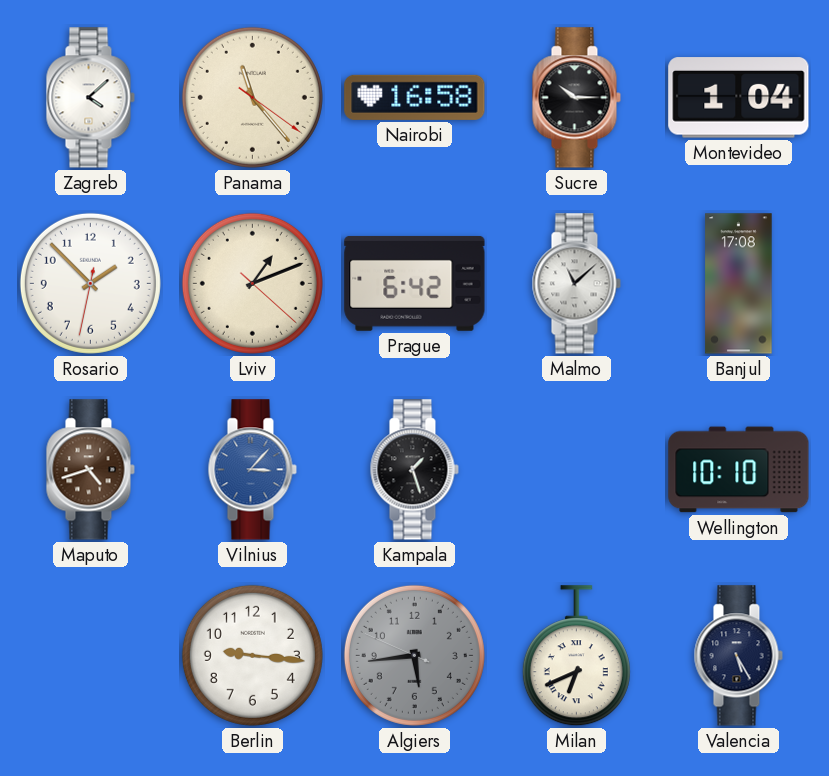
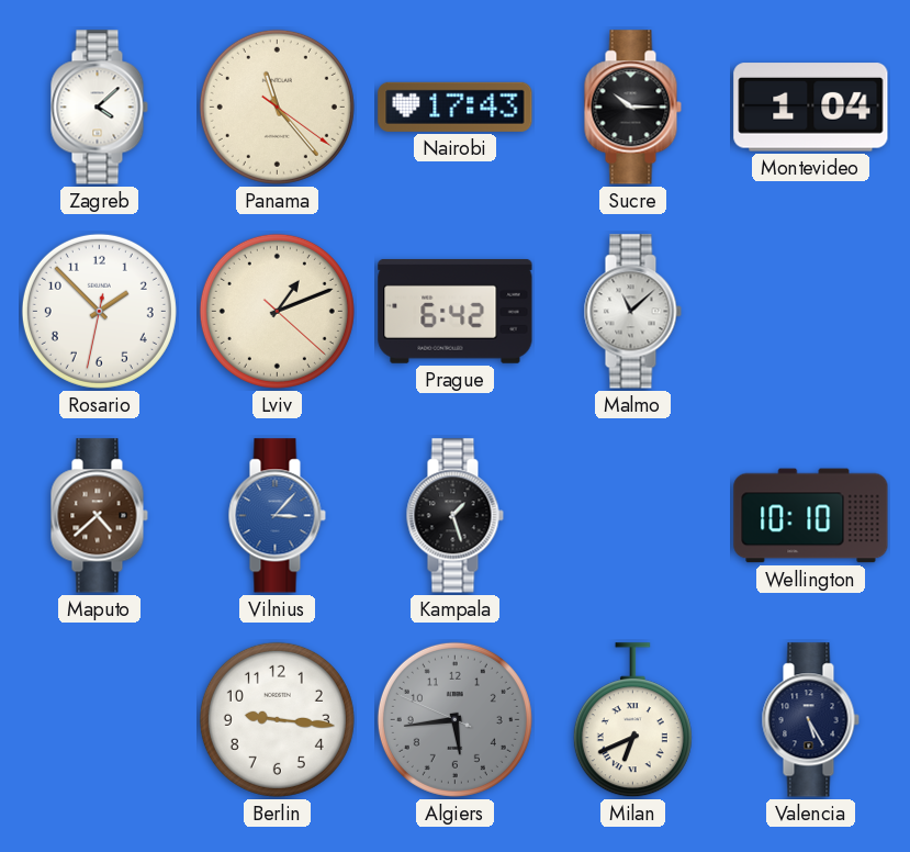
Nairobi: 16:58 -> 17:43
Banjul: 17:08 -> none
Maputo: 4:42 -> 4:38
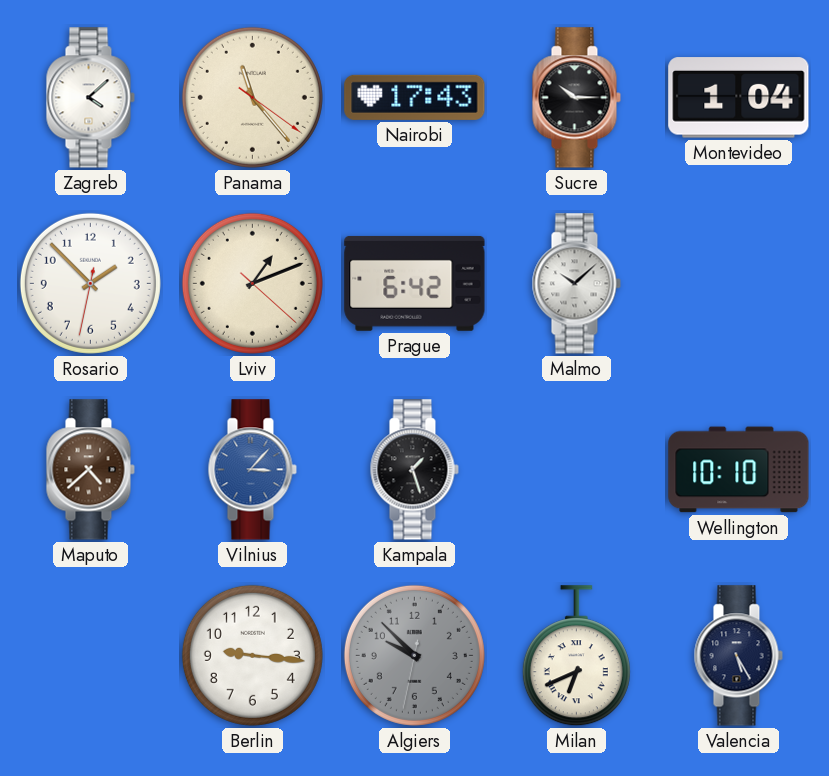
Malmo: 11:08 -> 10:08
Algiers: 5:43 -> 9:52
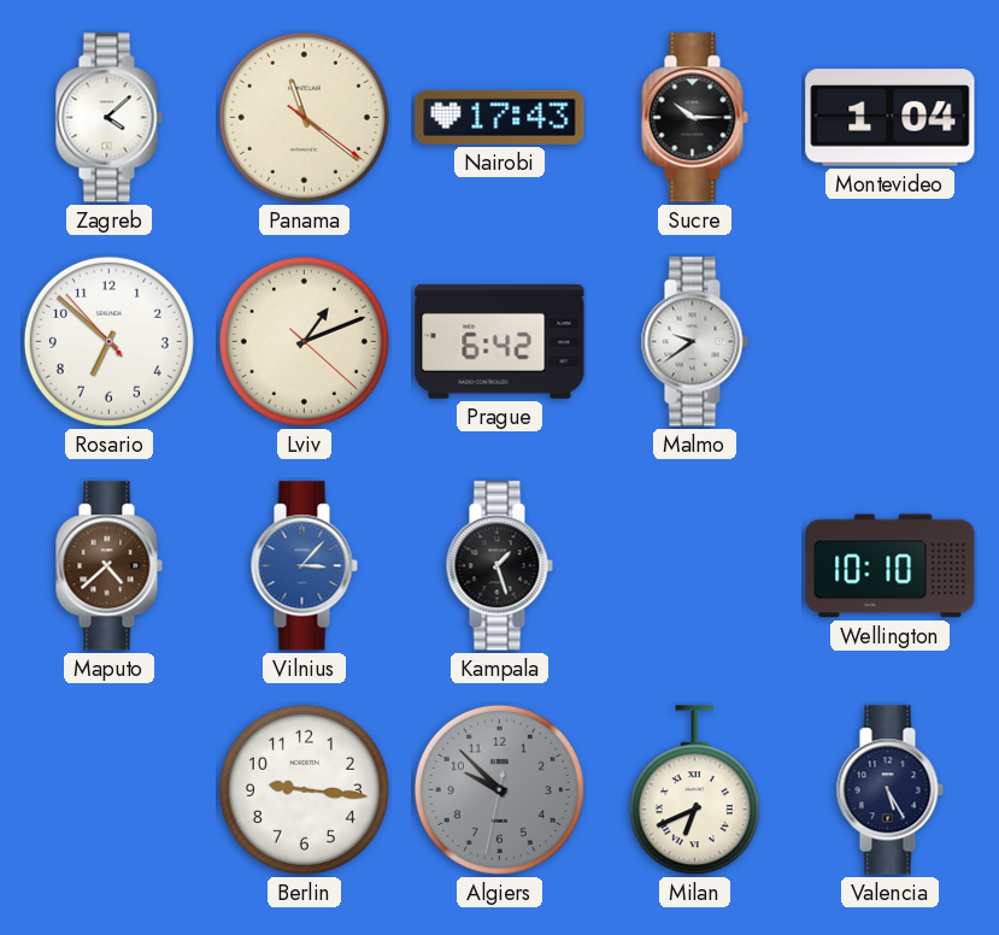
Panama: 11:23 -> 11:21
Rosario: 1:52 -> 6:51
Malmo: 10:08 -> 9:39
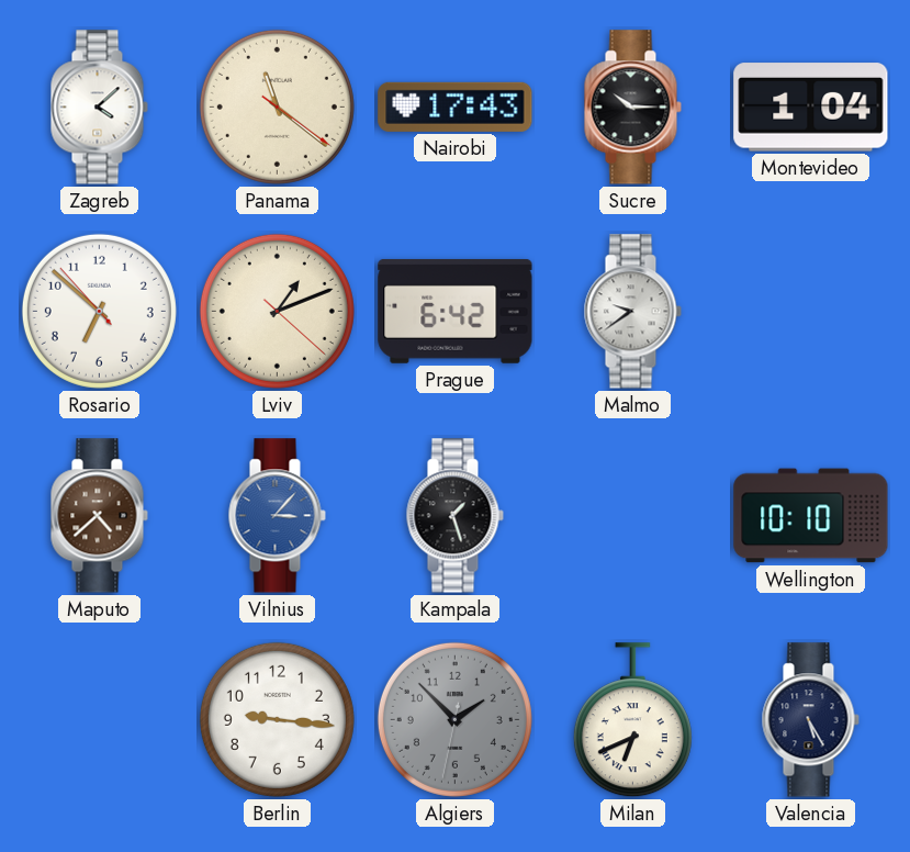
Algiers: 9:52 -> 1:52
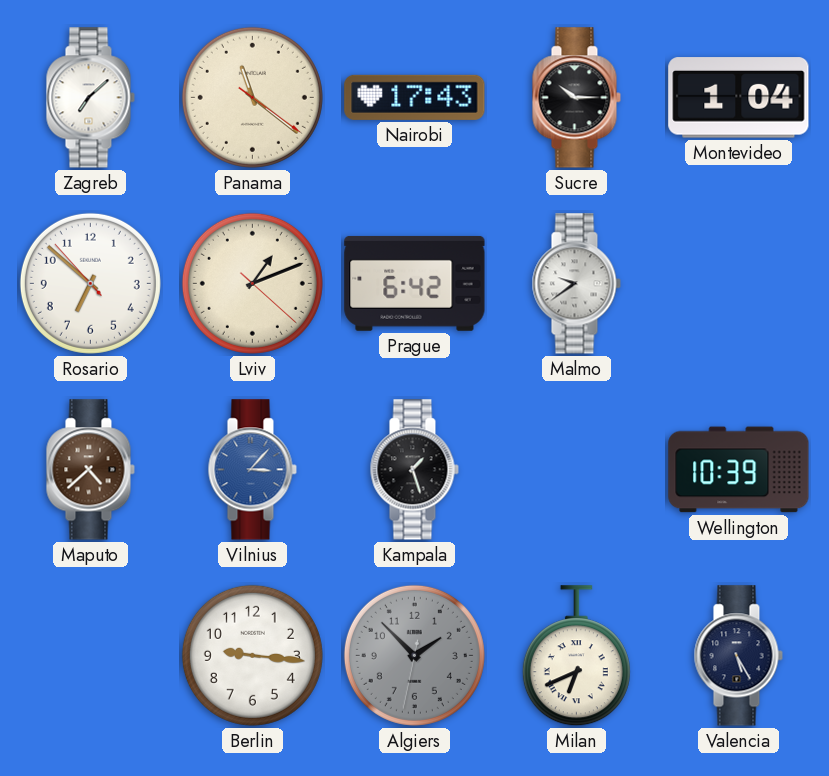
Zagreb: 4:08 -> 7:08
Wellington: 10:10 -> 10:39
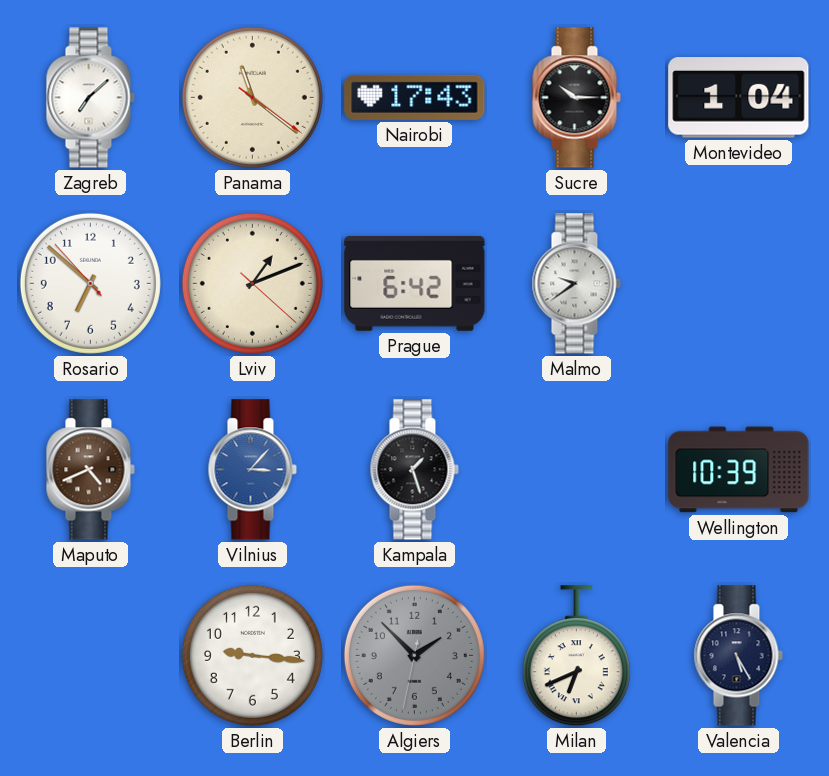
Maputo: 4:38 -> 4:41
